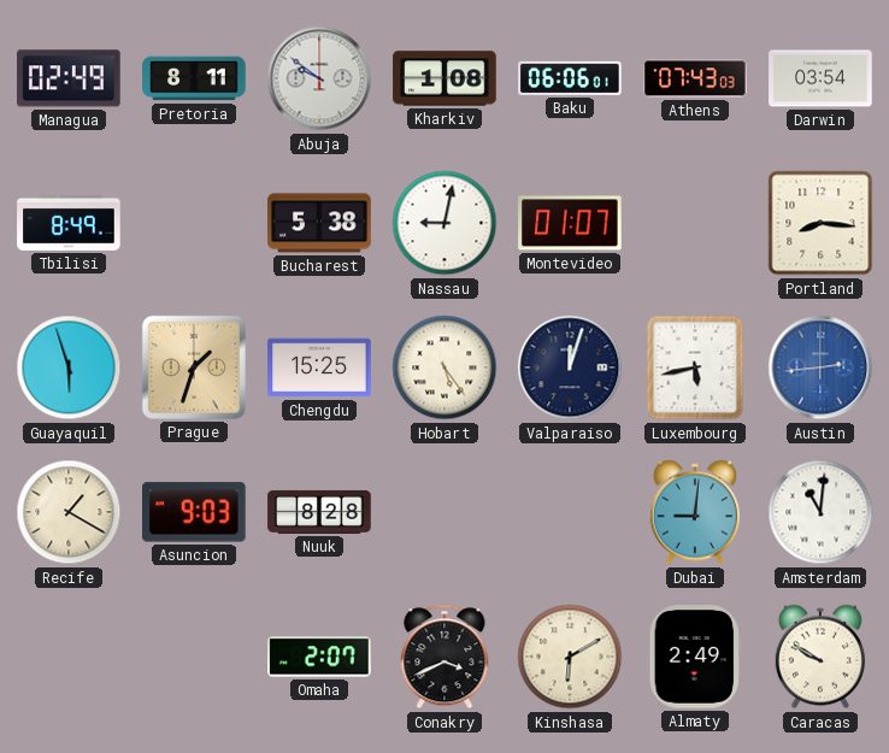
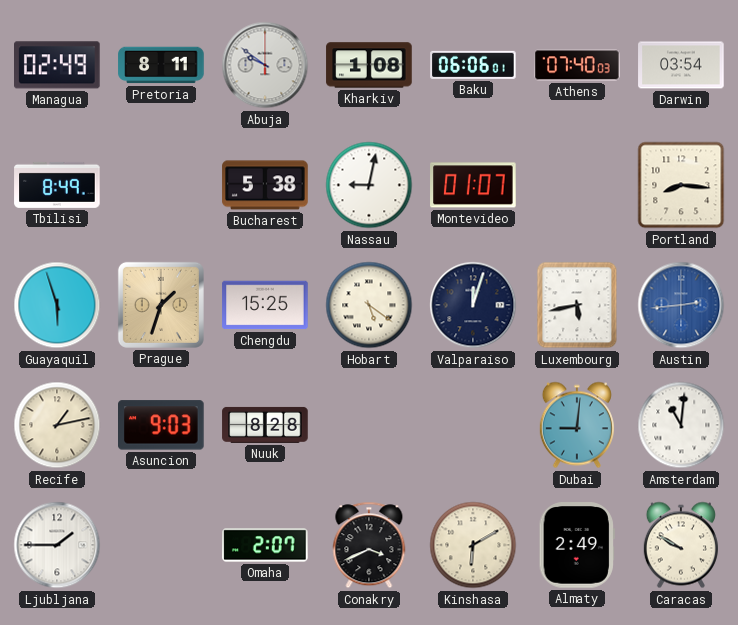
Athens: 07:43 -> 07:40
Hobart: 5:24 -> 5:21
Recife: 1:20 -> 1:13
Ljubljana: none -> 1:45
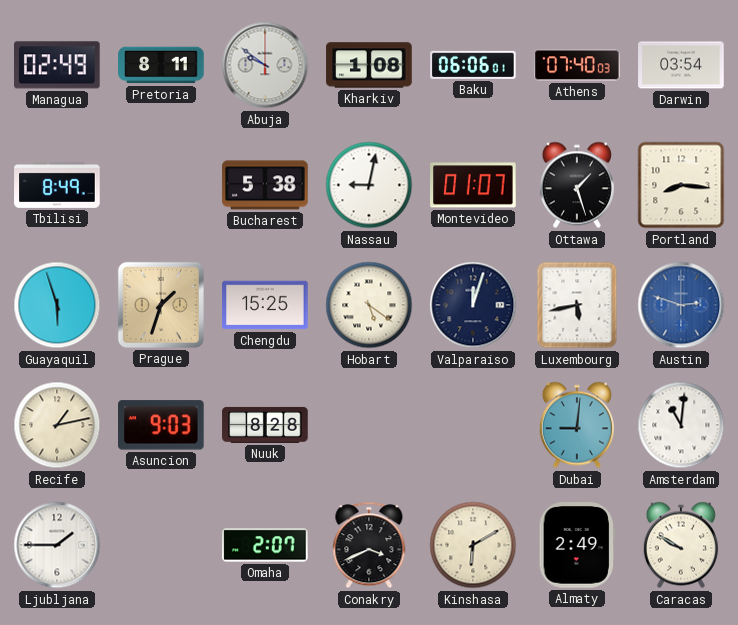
Ottawa: none -> 1:27
Austin: 2:44 -> 2:48
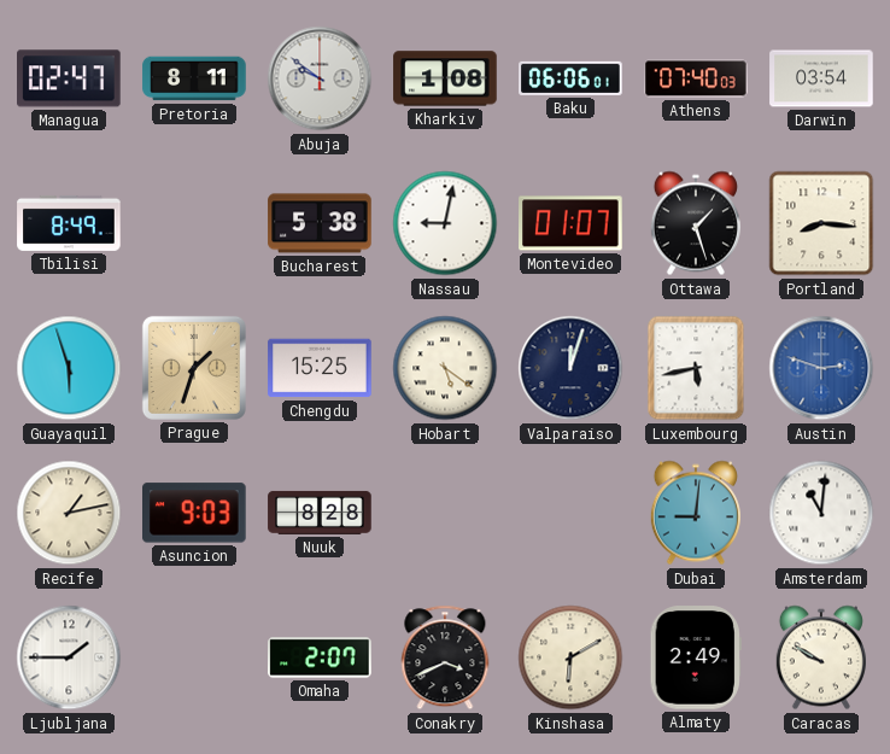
Managua: 02:49 -> 02:47
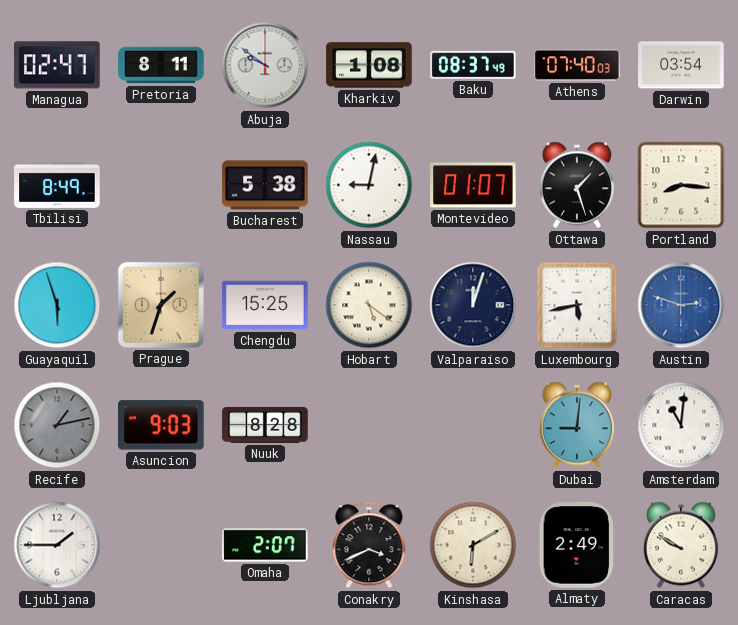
Baku: 06:06 -> 08:37
Recife dial: cream -> grey
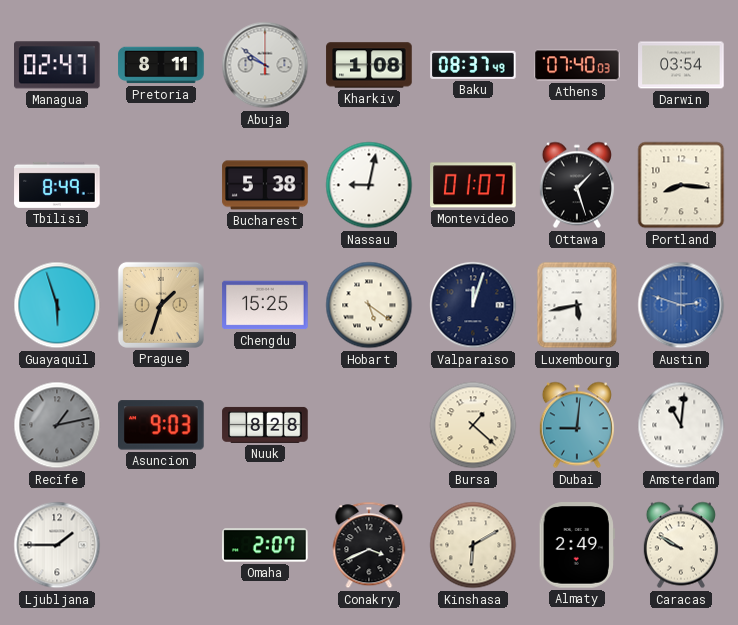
Bursa: none -> 1:22
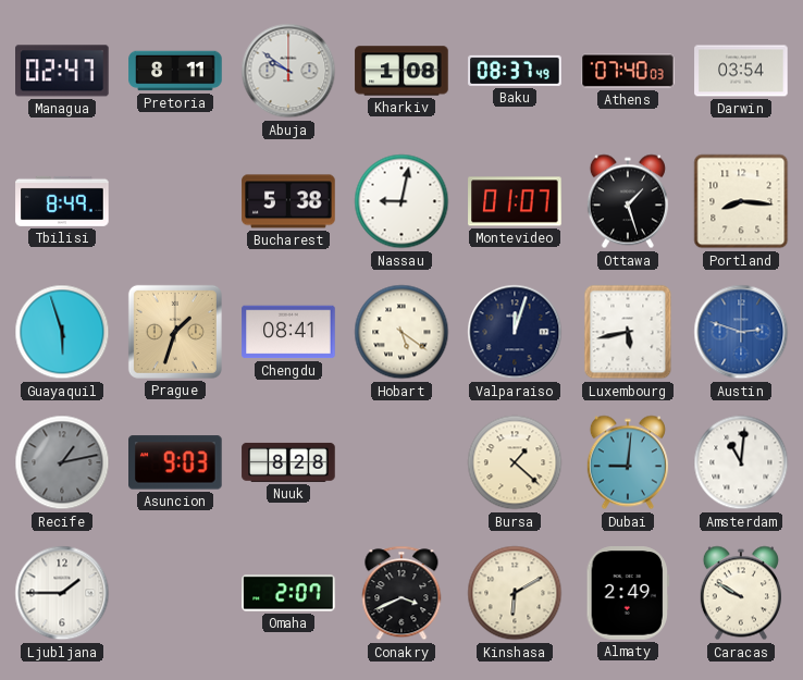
Chengdu: 15:25 -> 08:41
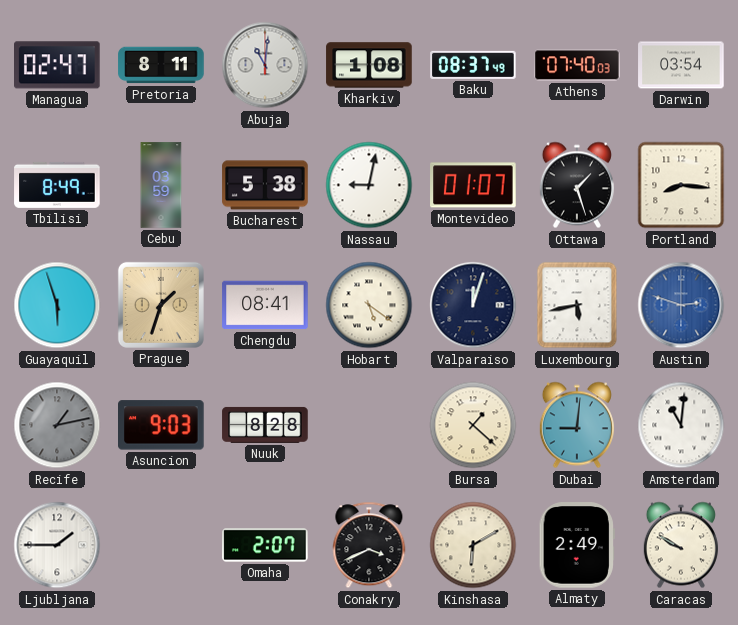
Abuja: 9:51 -> 11:01
Cebu: none -> 03:59
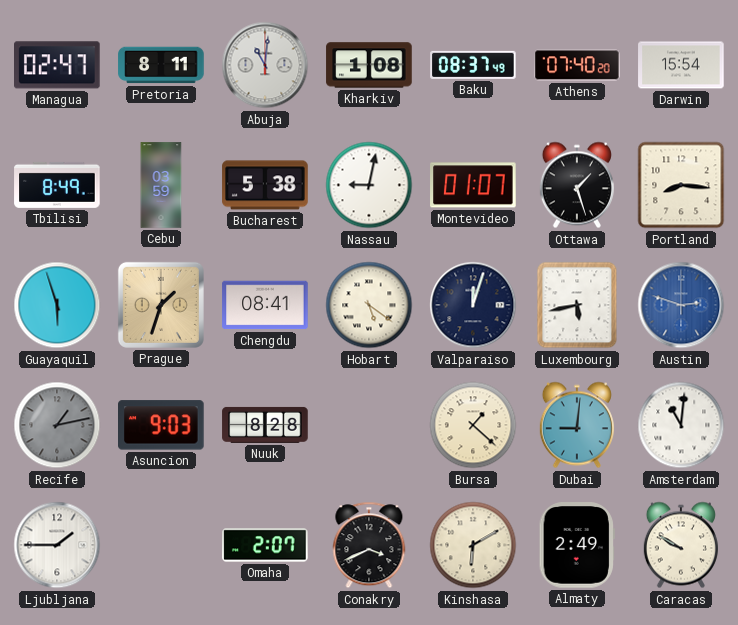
Athens: 07:40:03 -> 07:40:20
Darwin: 03:54 -> 15:54
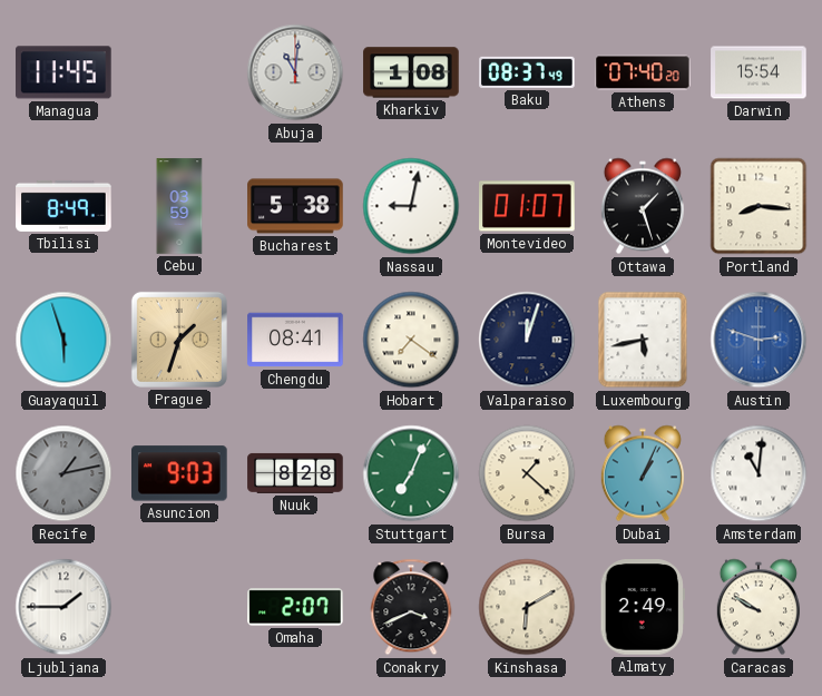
Managua: 02:47 -> 11:45
Pretoria: 8:11 -> none
Hobart: 5:21 -> 7:21
Stuttgart: none -> 7:04
Dubai: 9:01 -> 1:04
